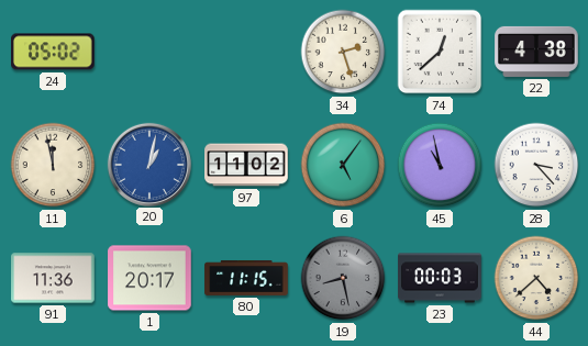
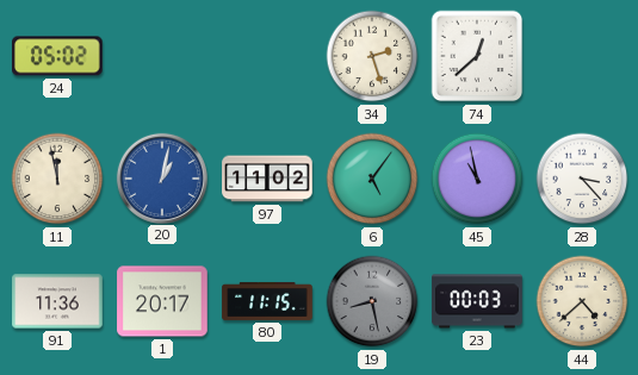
22: 4:38 -> none
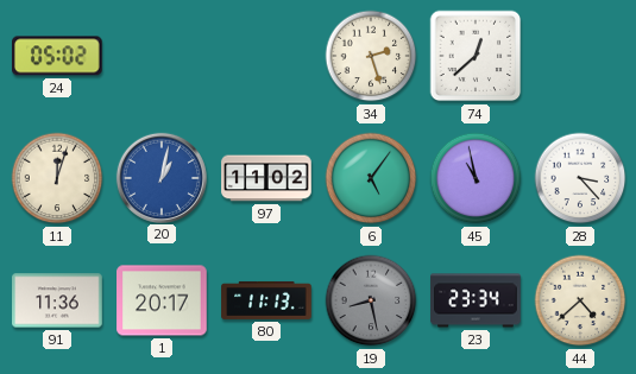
11: 11:58 -> 12:03
80: 11:15 -> 11:13
23: 00:03 -> 23:34
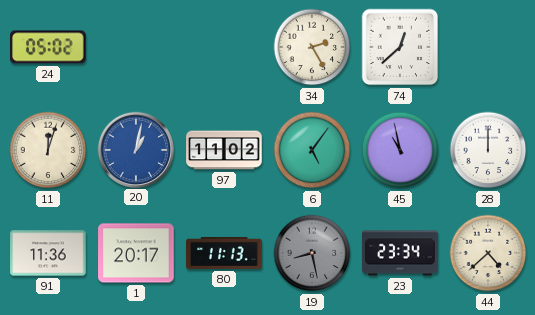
34: 2:27 -> 2:25
28: 3:23 -> 12:00
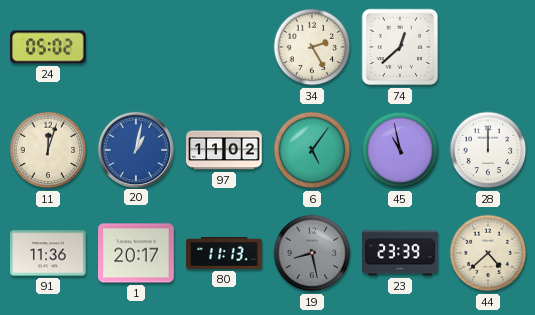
23: 23:34 -> 23:39
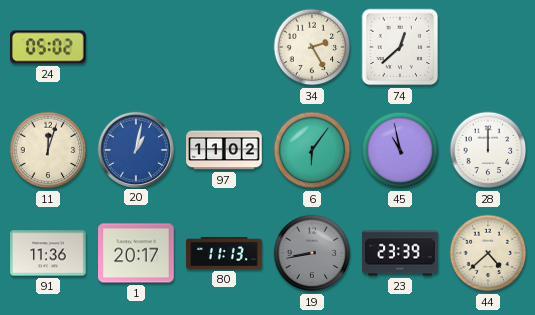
6: 5:06 -> 6:06
19: 8:28 -> 8:43
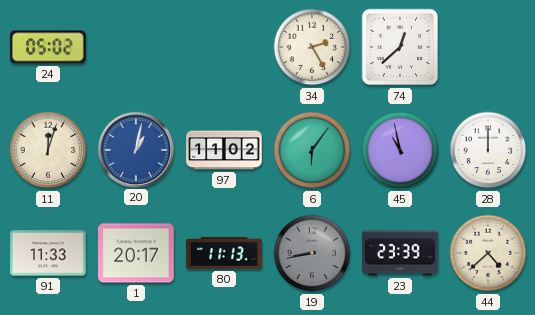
91: 11:36 -> 11:33
